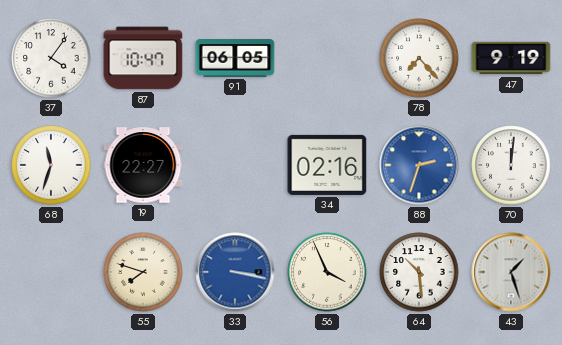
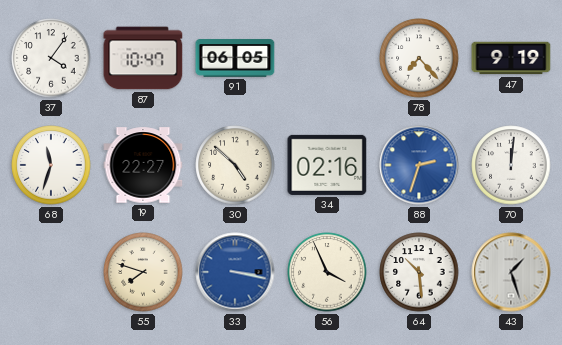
30: none -> 4:52
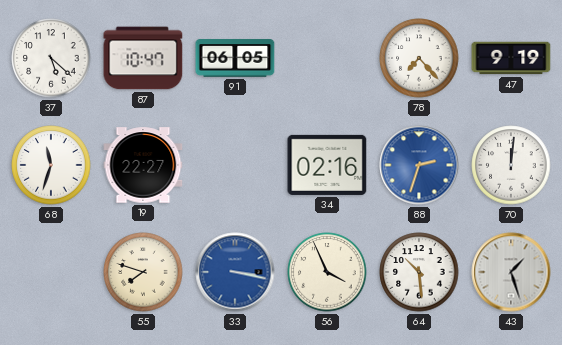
37: 4:06 -> 5:22
30: 4:52 -> none
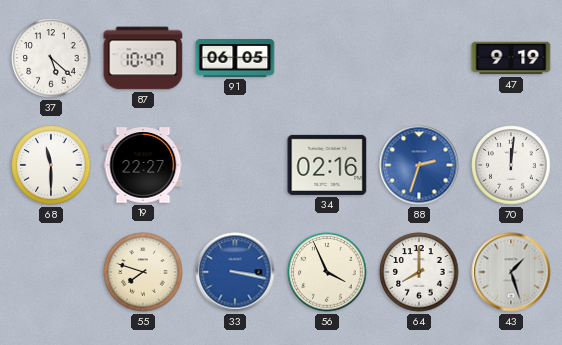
78: 7:23 -> none
68: 11:33 -> 11:30
64: 10:29 -> 8:00
